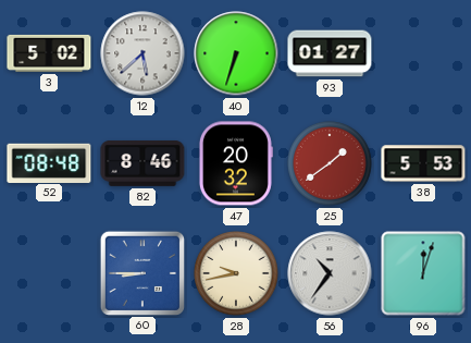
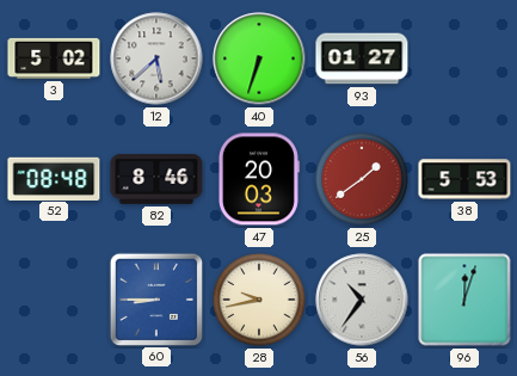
47: 20:32 -> 20:03
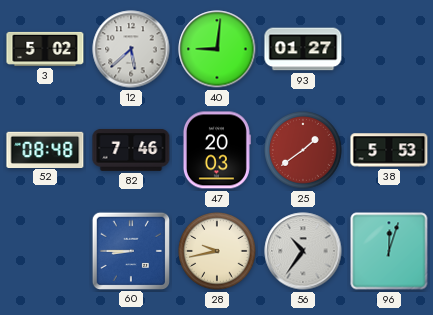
40: 6:33 -> 9:01
82: 8:46 -> 7:46
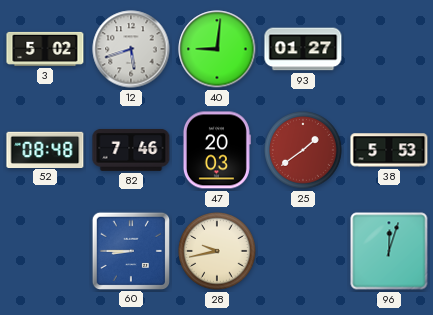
12: 5:38 -> 5:42
56: 10:36 -> none
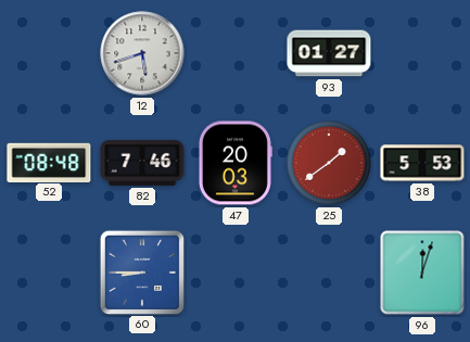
3: 5:02 -> none
40: 9:01 -> none
28: 9:43 -> none
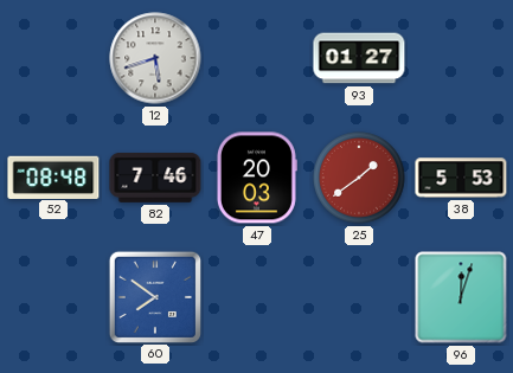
60: 8:45 -> 7:51
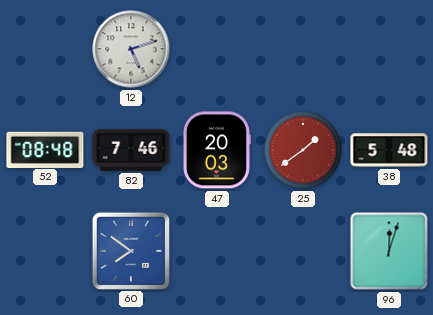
12: 5:42 -> 5:12
93: 01:27 -> none
38: 5:53 -> 5:48
